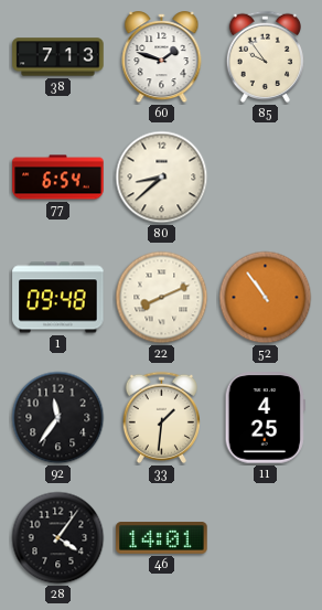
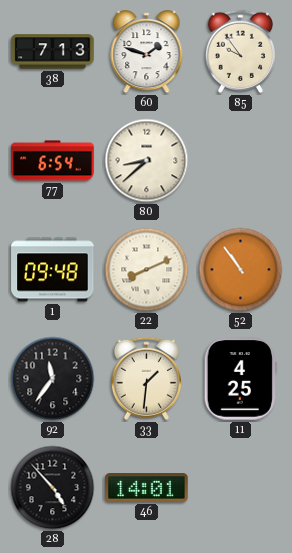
28: 4:06 -> 4:53
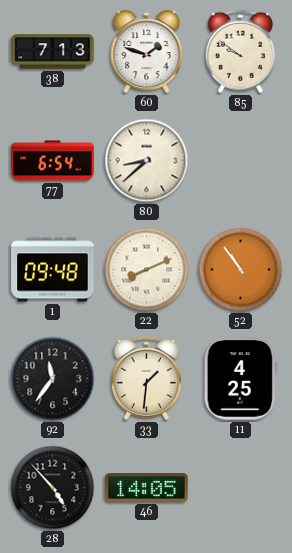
85: 9:54 -> 9:51
46: 14:01 -> 14:05
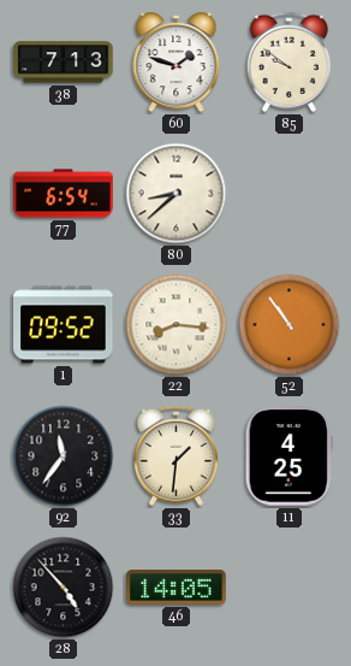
1: 09:48 -> 09:52
22: 8:11 -> 8:16
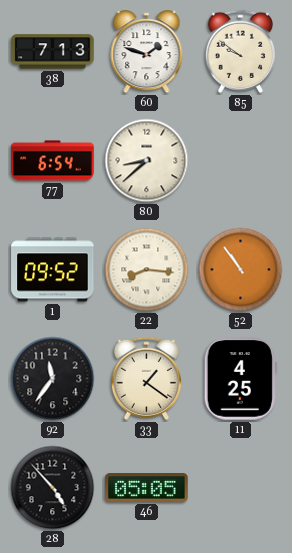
33: 1:31 -> 1:21
46: 14:05 -> 05:05
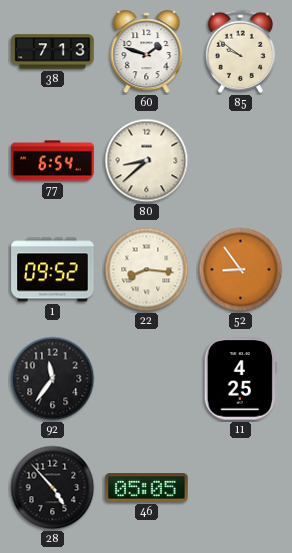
52: 10:54 -> 8:54
33: 1:21 -> none
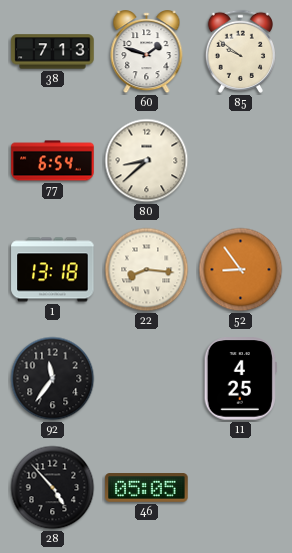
1: 09:52 -> 13:18
